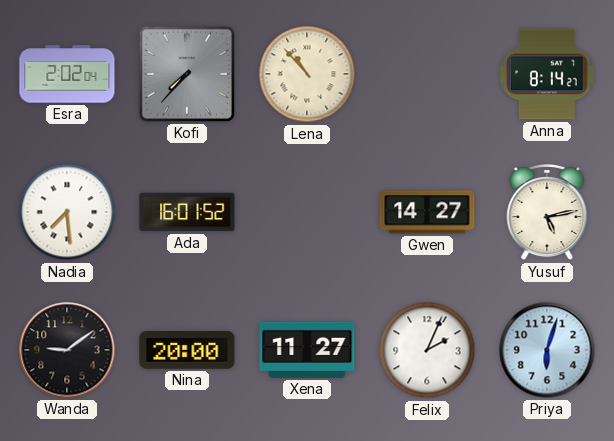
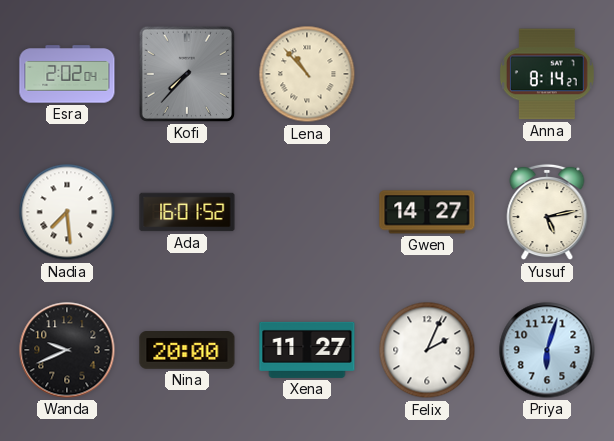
Wanda: 9:09 -> 9:41
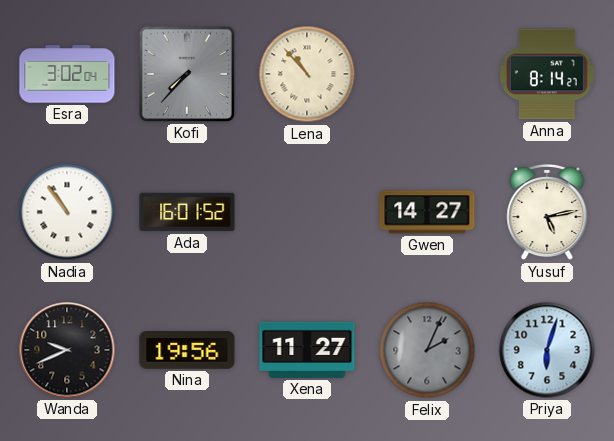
Esra: 2:02 -> 3:02
Nadia: 7:29 -> 10:54
Nina: 20:00 -> 19:56
Felix dial: white -> grey
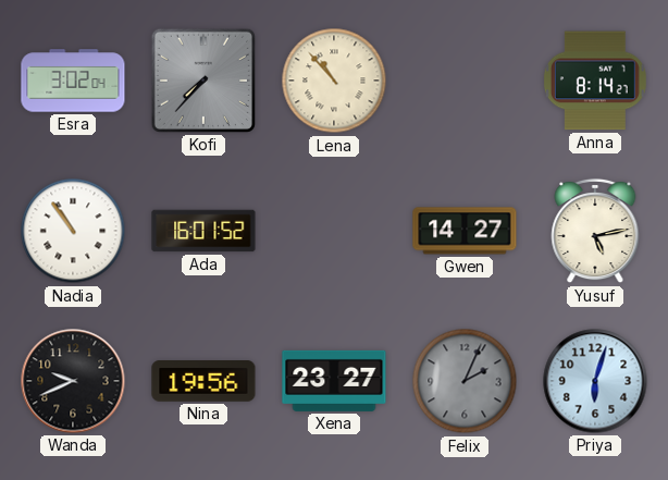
Xena: 11:27 -> 23:27
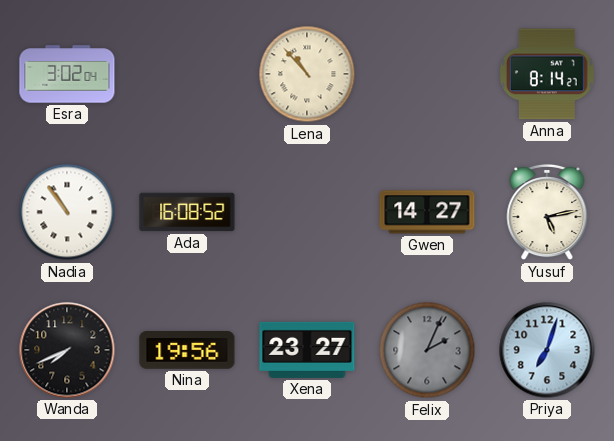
Kofi: 7:37 -> none
Ada: 16:01 -> 16:08
Wanda: 9:41 -> 7:41
Priya: 6:03 -> 7:03
